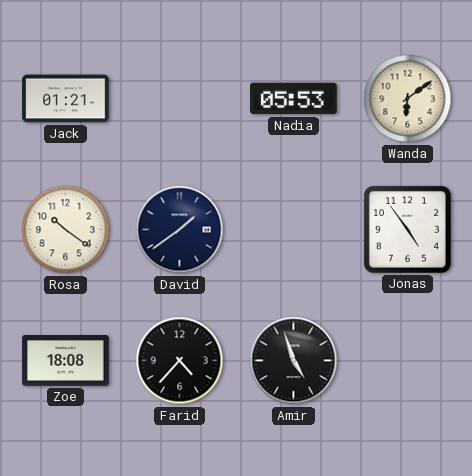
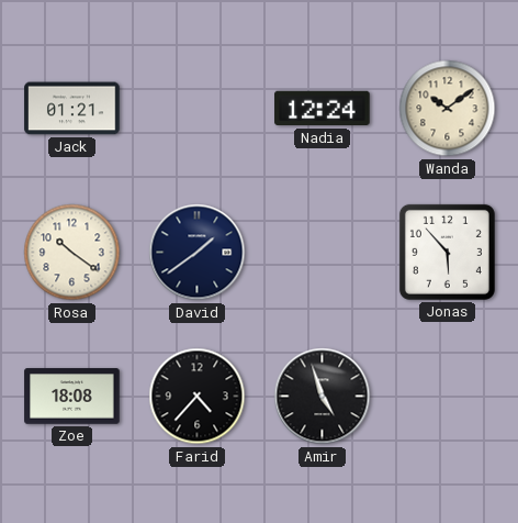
Nadia: 05:53 -> 12:24
Wanda: 6:09 -> 10:09
Jonas: 4:54 -> 5:53
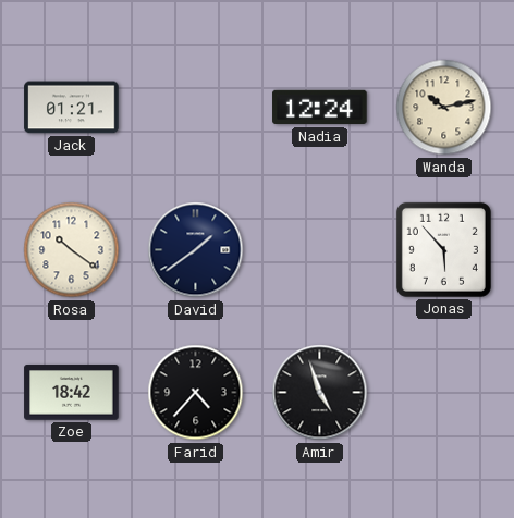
Wanda: 10:09 -> 10:13
Zoe: 18:08 -> 18:42
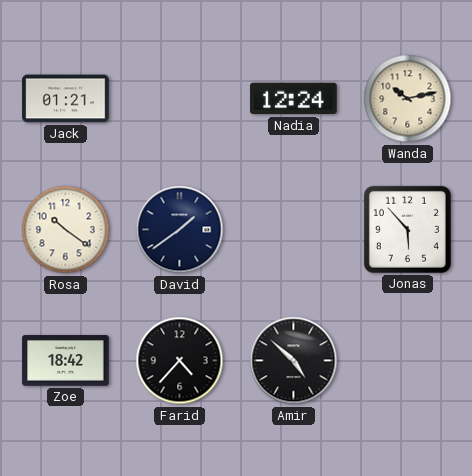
Amir: 4:57 -> 4:52
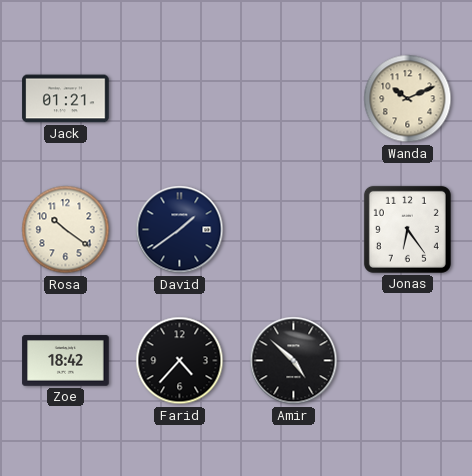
Nadia: 12:24 -> none
Wanda: 10:13 -> 10:11
Jonas: 5:53 -> 6:24
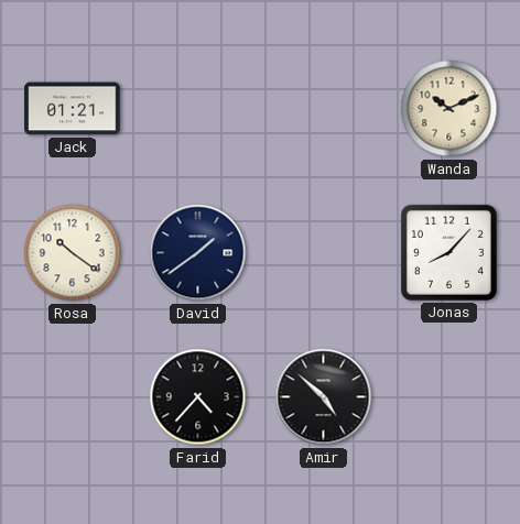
Jonas: 6:24 -> 8:07
Zoe: 18:42 -> none
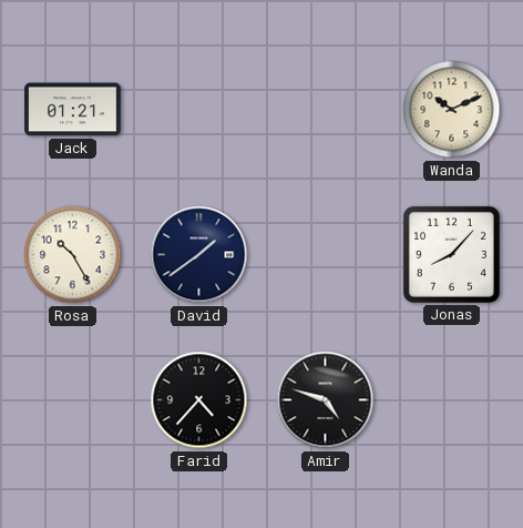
Rosa: 10:21 -> 10:25
Amir: 4:52 -> 4:48
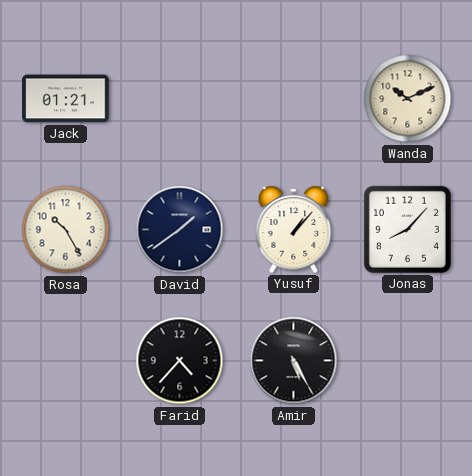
Yusuf: none -> 1:07
Amir: 4:48 -> 5:25
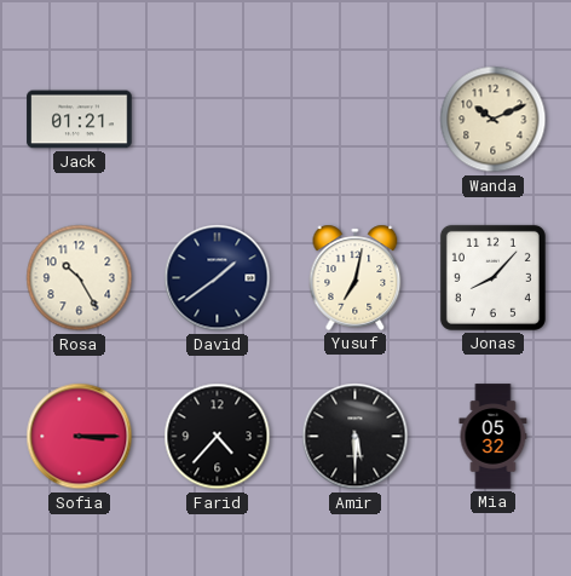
Yusuf: 1:07 -> 7:02
Sofia: none -> 3:15
Amir: 5:25 -> 5:30
Mia: none -> 05:32
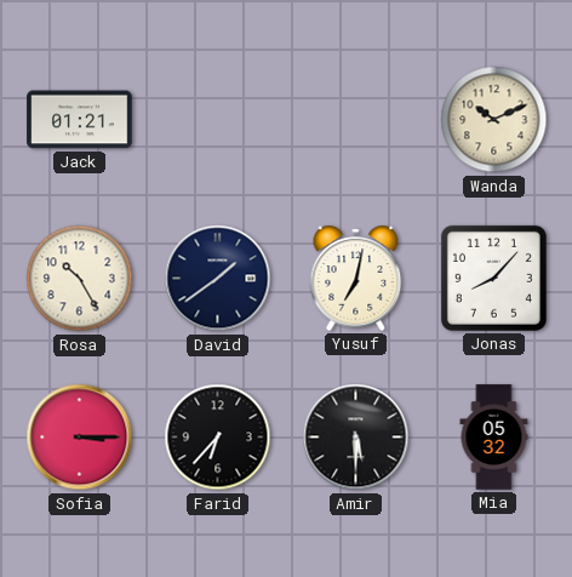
Farid: 4:37 -> 6:37
